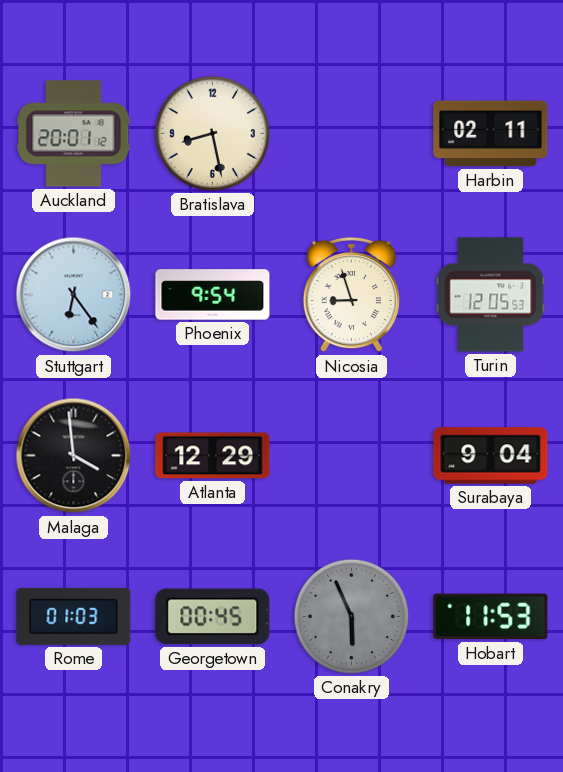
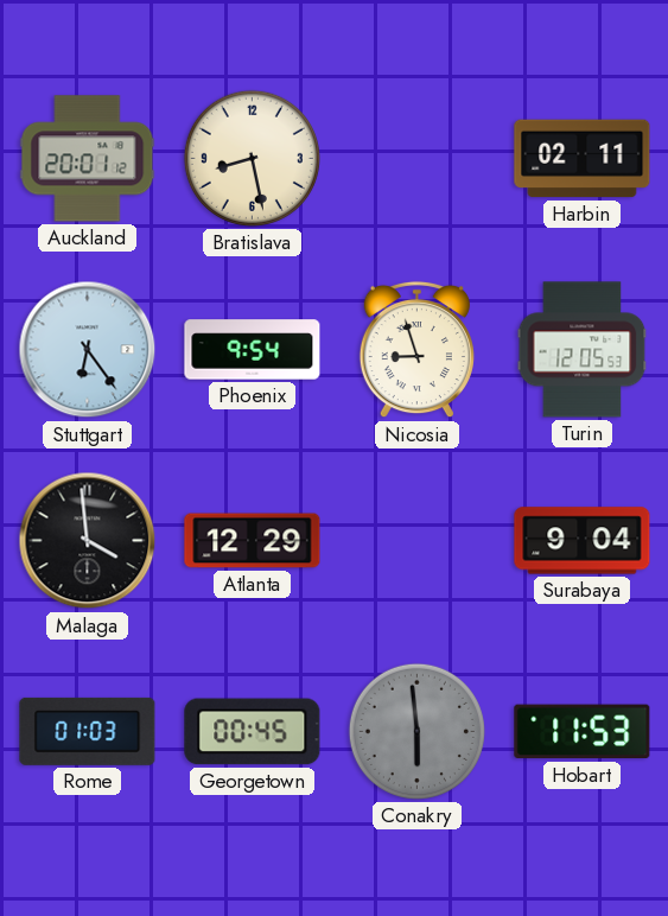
Conakry: 5:56 -> 5:59
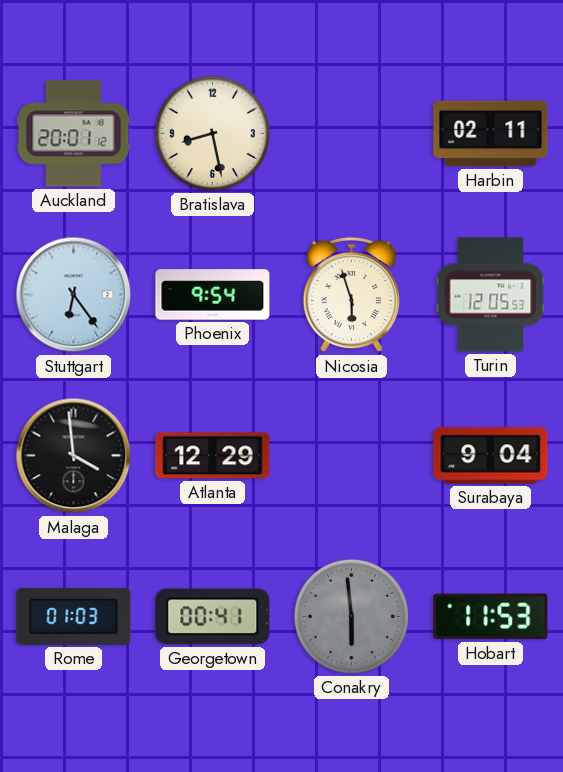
Nicosia: 8:57 -> 5:57
Georgetown: 00:45 -> 00:41
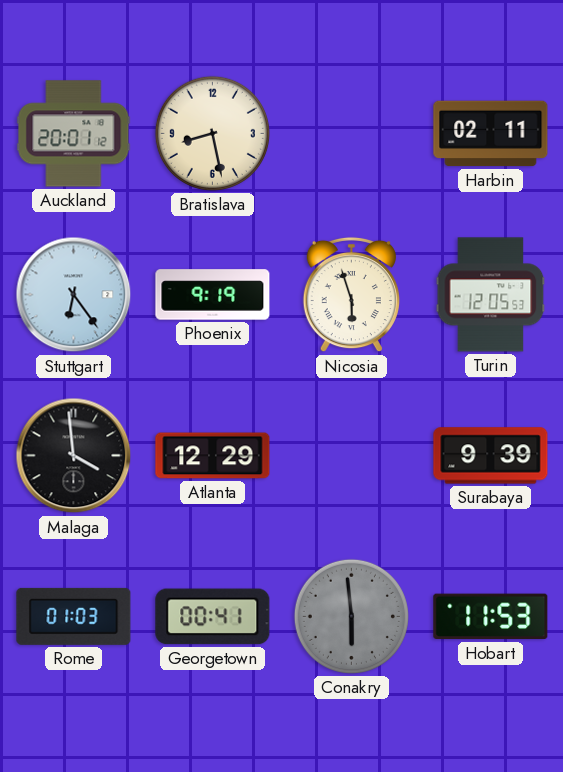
Phoenix: 9:54 -> 9:19
Surabaya: 9:04 -> 9:39
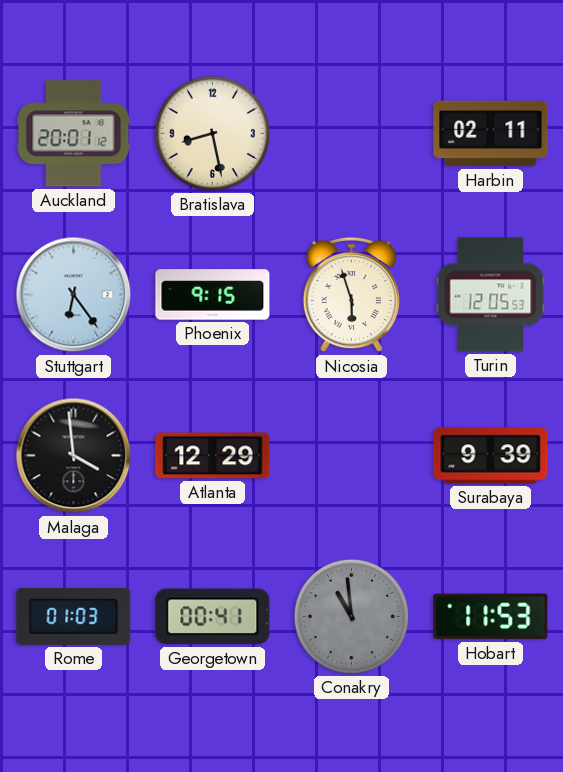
Phoenix: 9:19 -> 9:15
Conakry: 5:59 -> 10:59
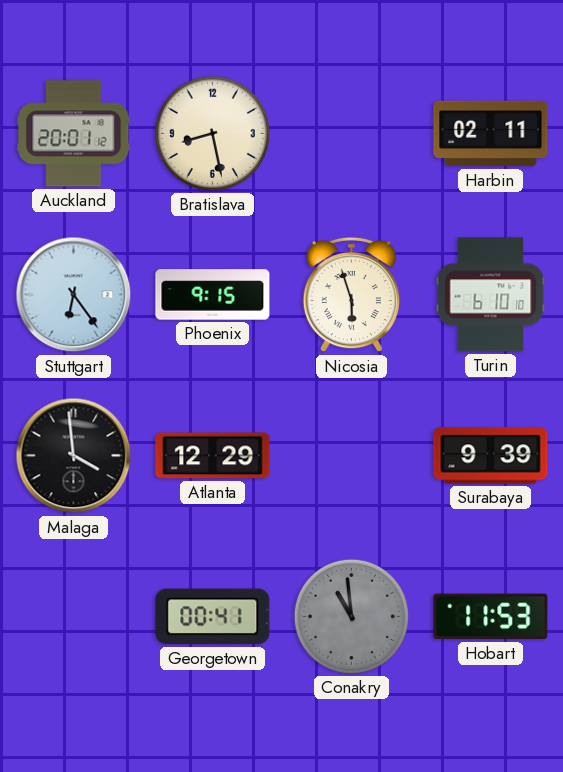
Turin: 12:05 -> 6:10
Rome: 01:03 -> none
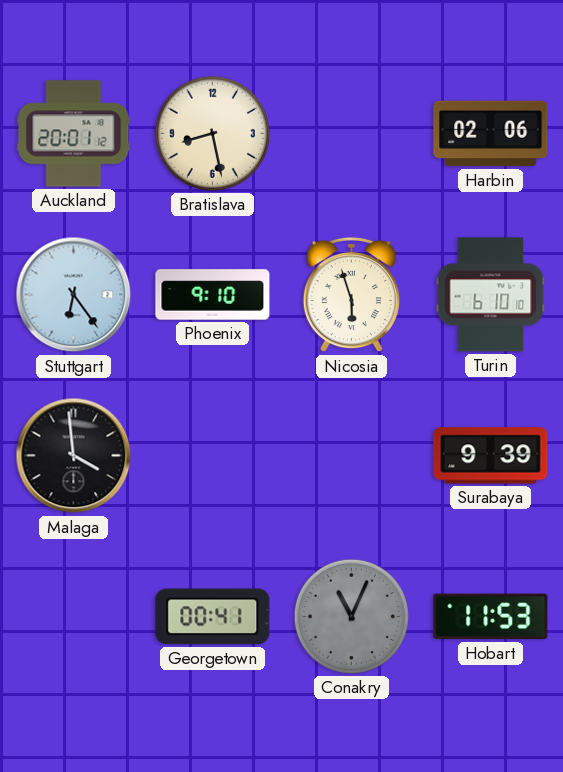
Harbin: 02:11 -> 02:06
Phoenix: 9:15 -> 9:10
Atlanta: 12:29 -> none
Conakry: 10:59 -> 11:04
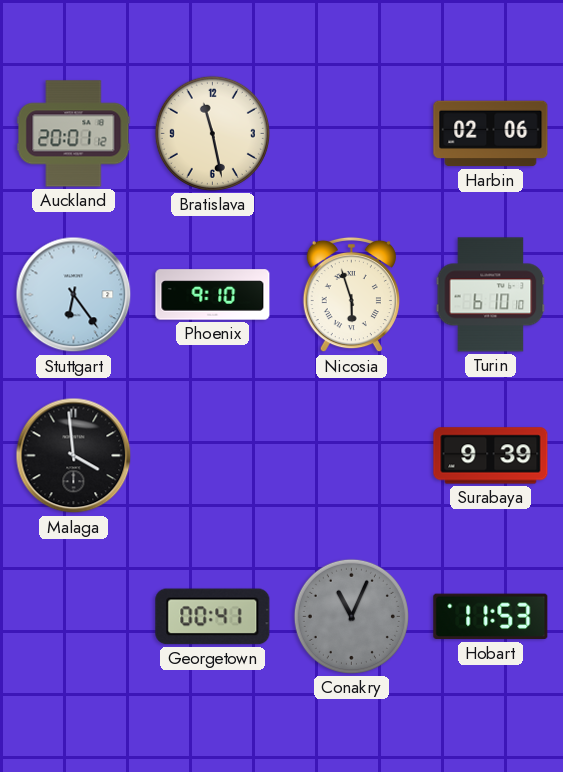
Bratislava: 8:28 -> 11:28
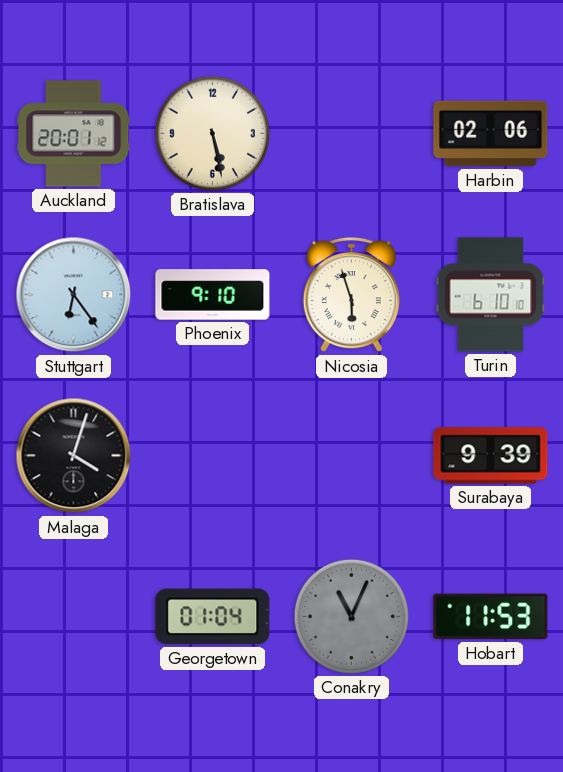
Bratislava: 11:28 -> 5:28
Malaga: 3:59 -> 4:03
Georgetown: 00:41 -> 01:04
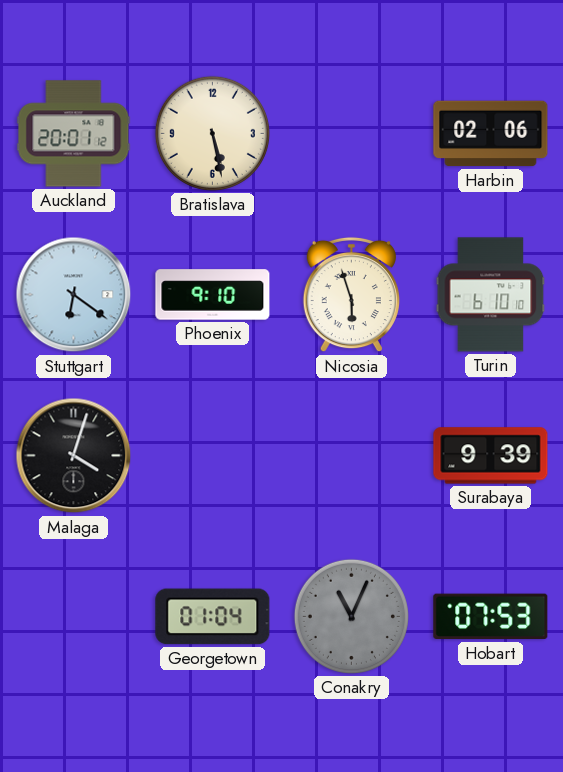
Stuttgart: 6:24 -> 6:21
Hobart: 11:53 -> 07:53
